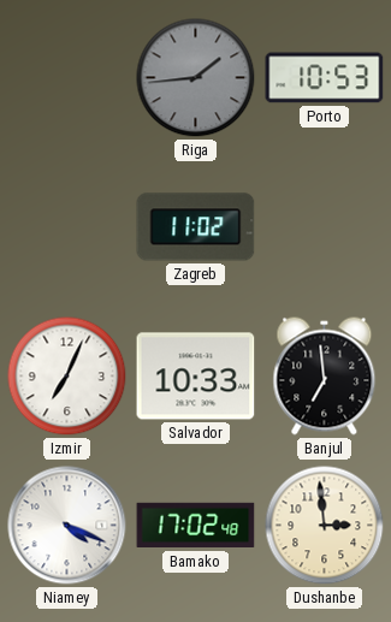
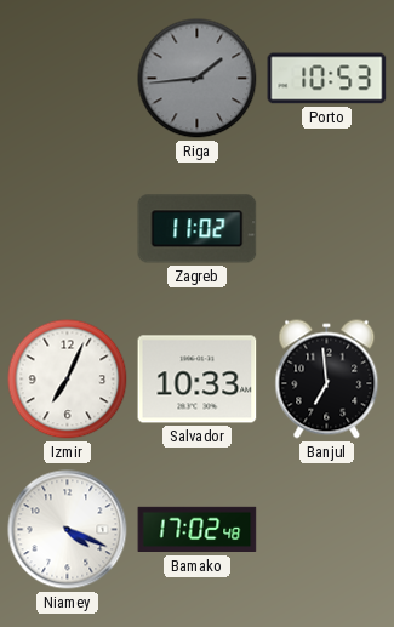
Dushanbe: 2:59 -> none
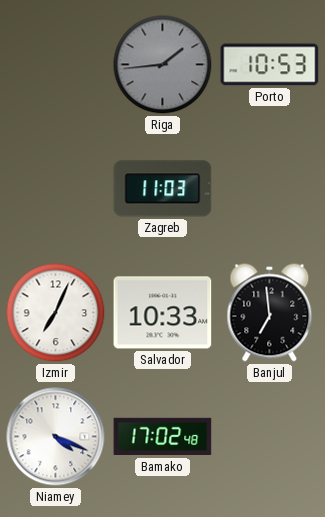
Zagreb: 11:02 -> 11:03
